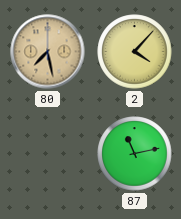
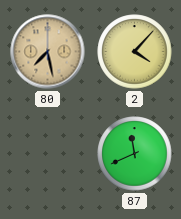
87: 11:13 -> 11:41
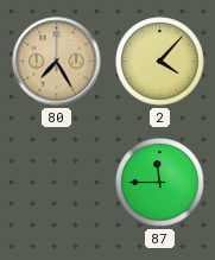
80: 7:28 -> 7:25
87: 11:41 -> 11:45
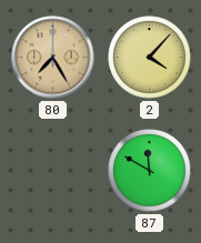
87: 11:45 -> 11:50
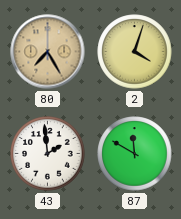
2: 4:07 -> 4:03
43: none -> 1:59
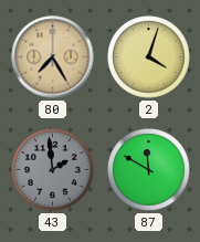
43 dial: white -> grey
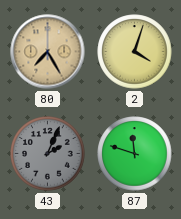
43: 1:59 -> 2:04
87: 11:50 -> 11:48
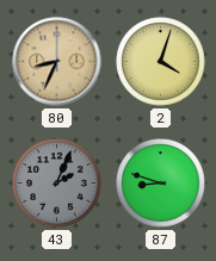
80: 7:25 -> 8:34
87: 11:48 -> 8:48
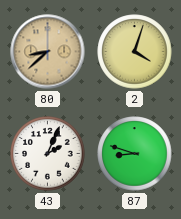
80: 8:34 -> 8:38
43 dial: grey -> white
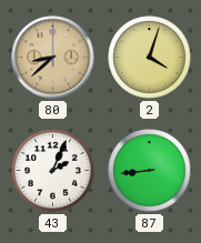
87: 8:48 -> 8:44
